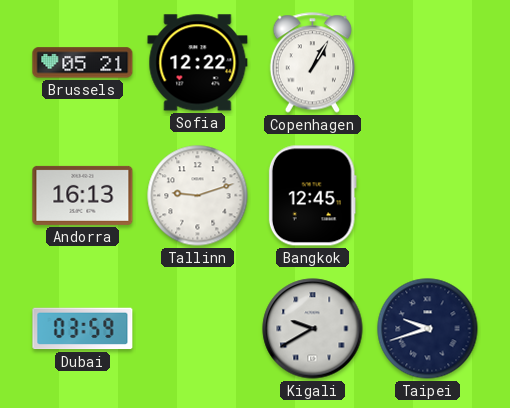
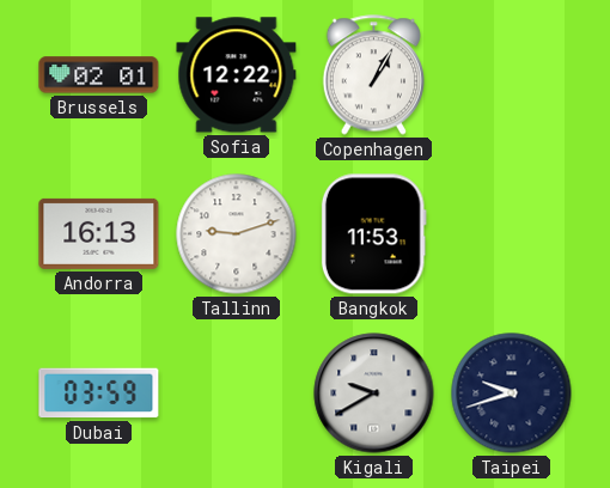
Brussels: 05:21 -> 02:01
Bangkok: 12:45 -> 11:53
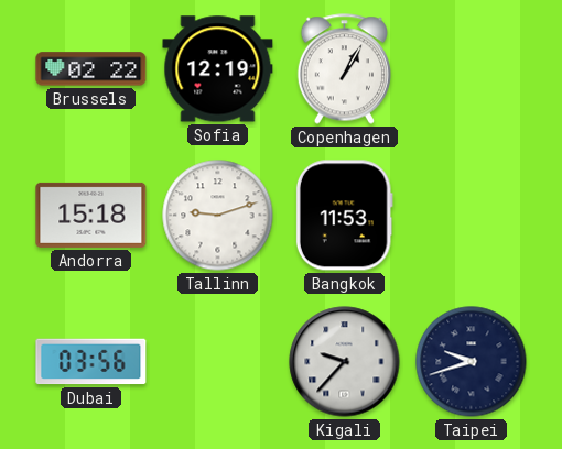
Brussels: 02:01 -> 02:22
Sofia: 12:22 -> 12:19
Andorra: 16:13 -> 15:18
Dubai: 03:59 -> 03:56
Kigali: 9:40 -> 9:37
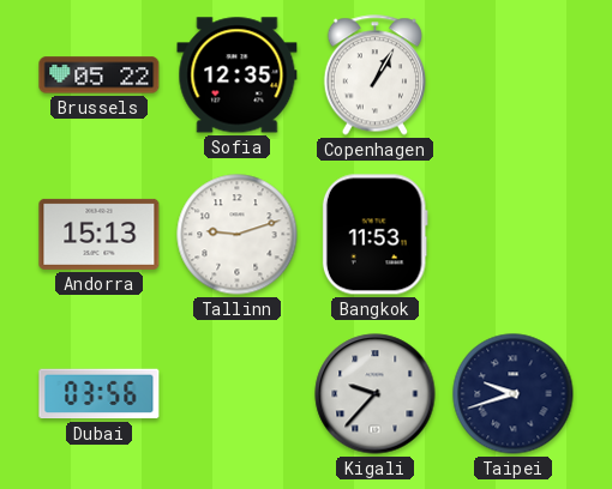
Brussels: 02:22 -> 05:22
Sofia: 12:19 -> 12:35
Andorra: 15:18 -> 15:13
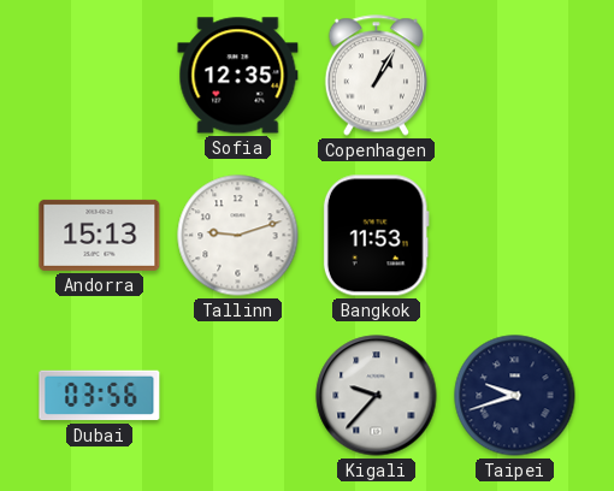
Brussels: 05:22 -> none
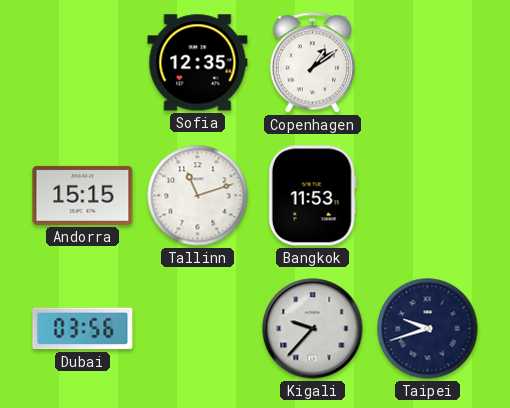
Copenhagen: 1:05 -> 1:09
Andorra: 15:13 -> 15:15
Tallinn: 9:12 -> 11:12
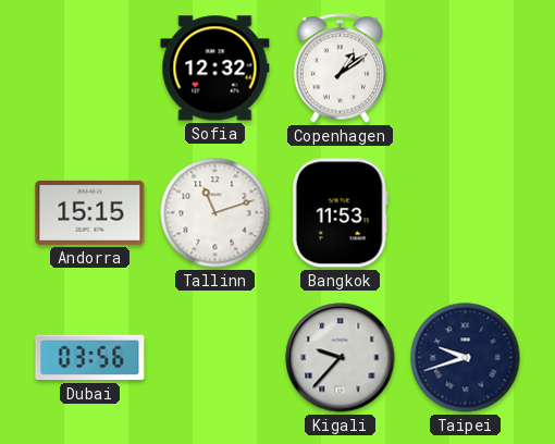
Sofia: 12:35 -> 12:32
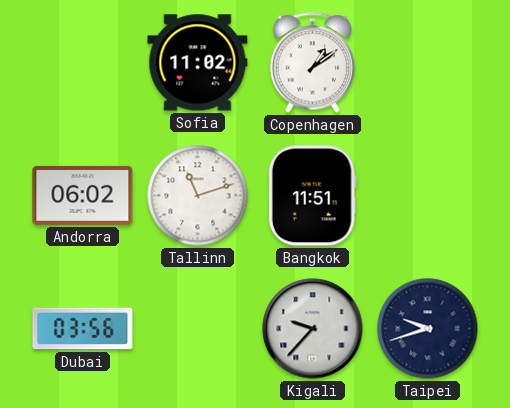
Sofia: 12:32 -> 11:02
Andorra: 15:15 -> 06:02
Bangkok: 11:53 -> 11:51
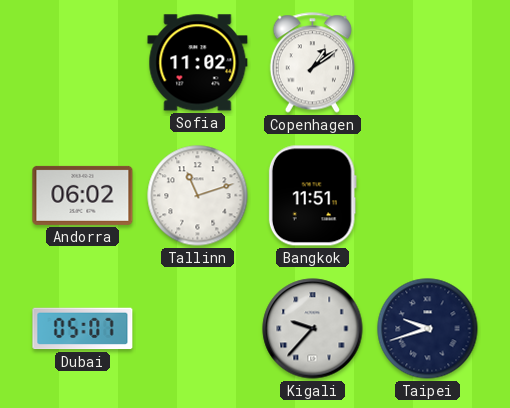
Dubai: 03:56 -> 05:07
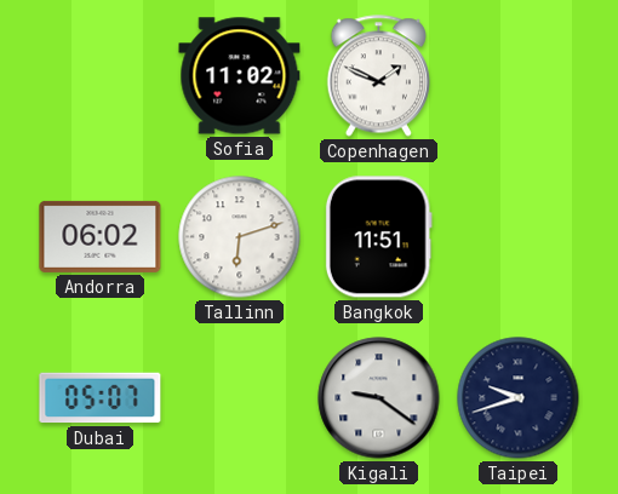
Copenhagen: 1:09 -> 1:49
Tallinn: 11:12 -> 6:12
Kigali: 9:37 -> 9:21
